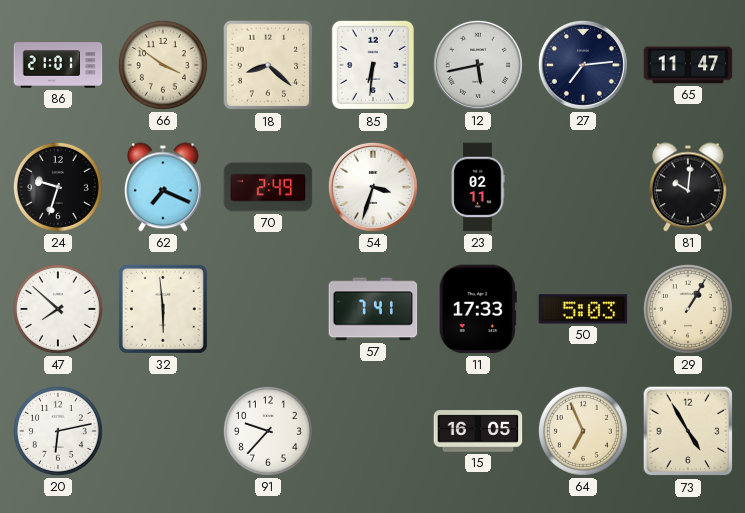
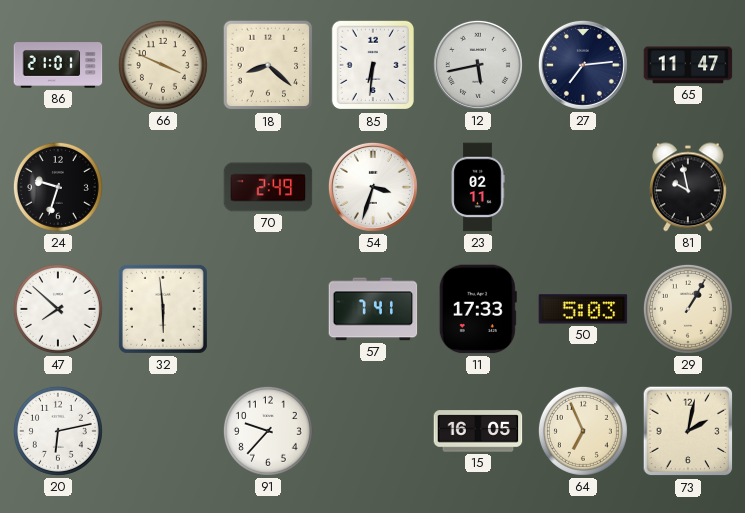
66: 3:51 -> 3:49
62: 7:19 -> none
81: 10:01 -> 9:58
73: 4:55 -> 2:02
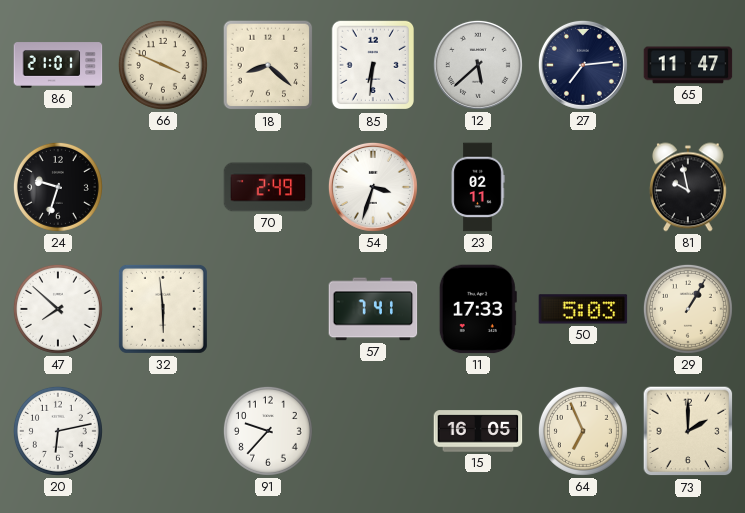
12: 5:43 -> 5:38
73: 2:02 -> 2:00
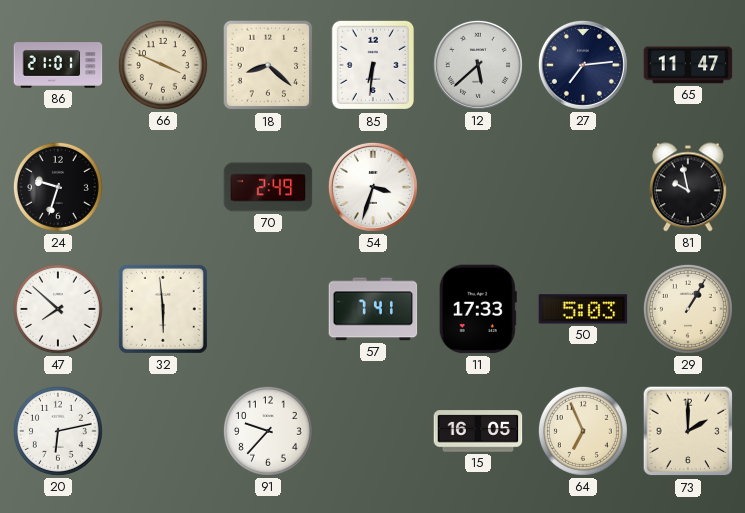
23: 02:11 -> none
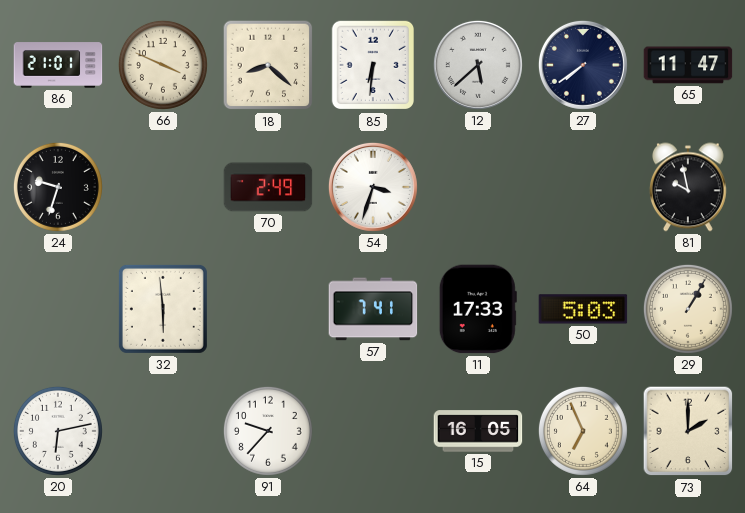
27: 7:14 -> 7:39
47: 7:52 -> none
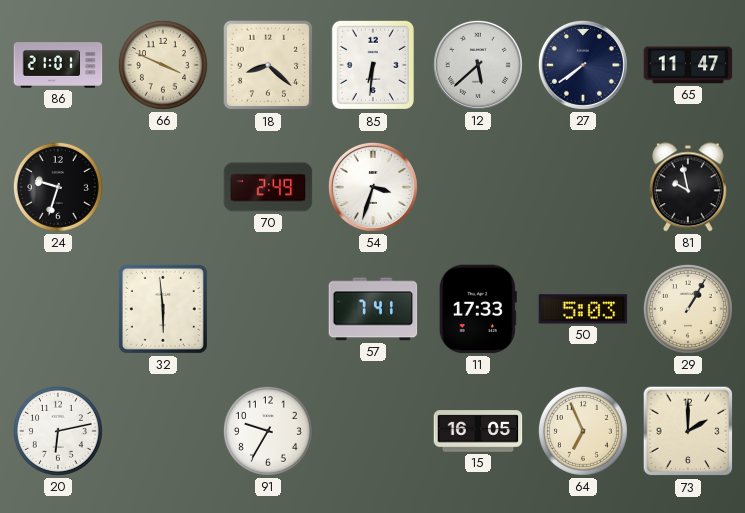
91: 9:37 -> 9:35
